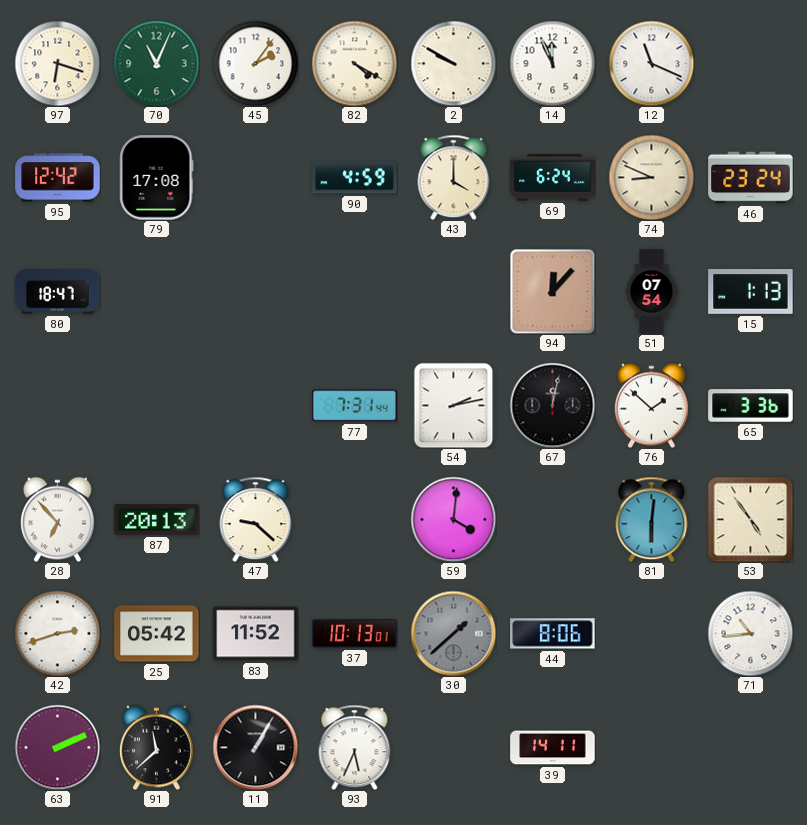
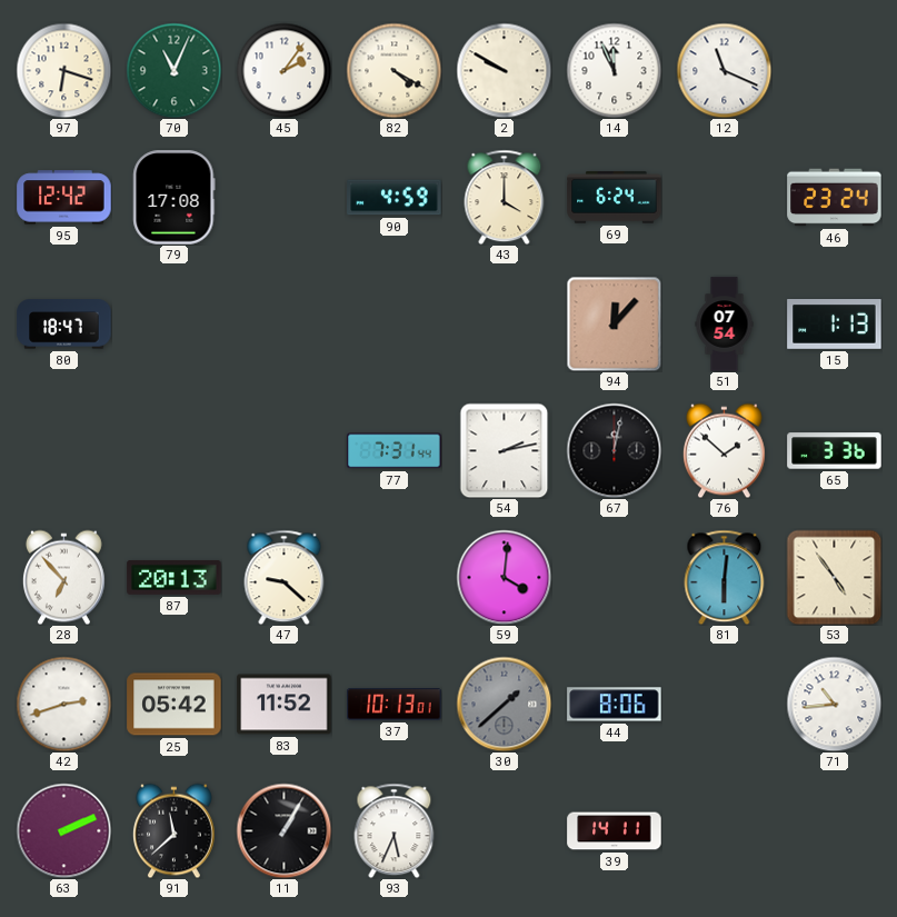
74: 8:49 -> none
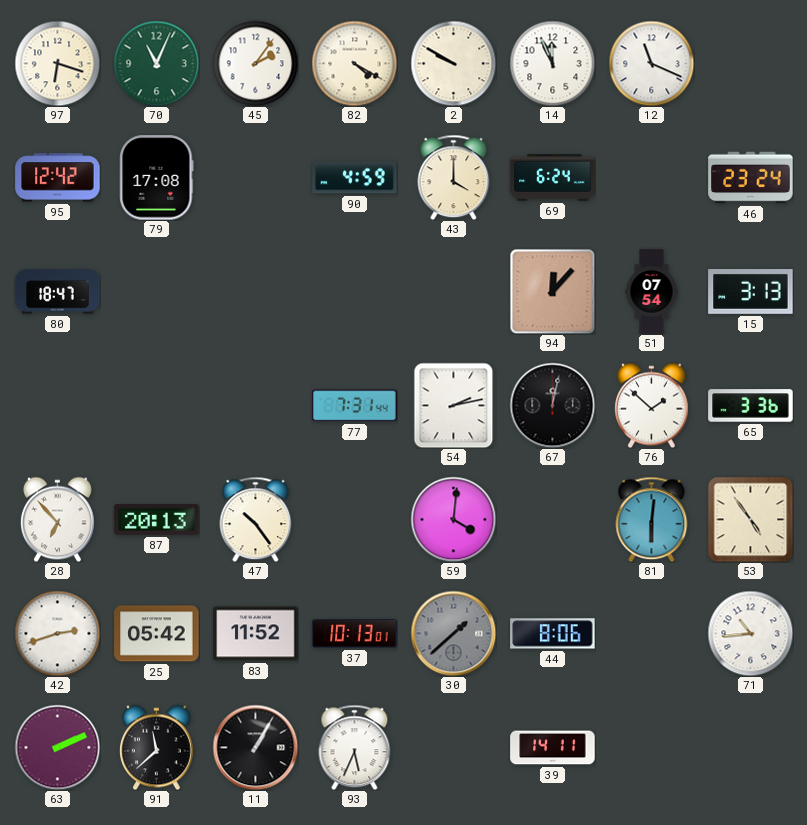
15: 1:13 -> 3:13
47: 9:22 -> 10:24
